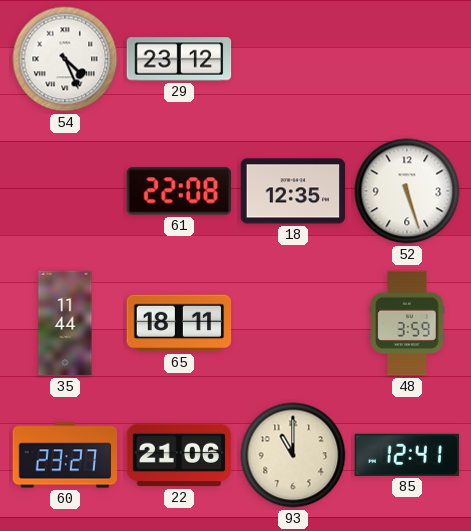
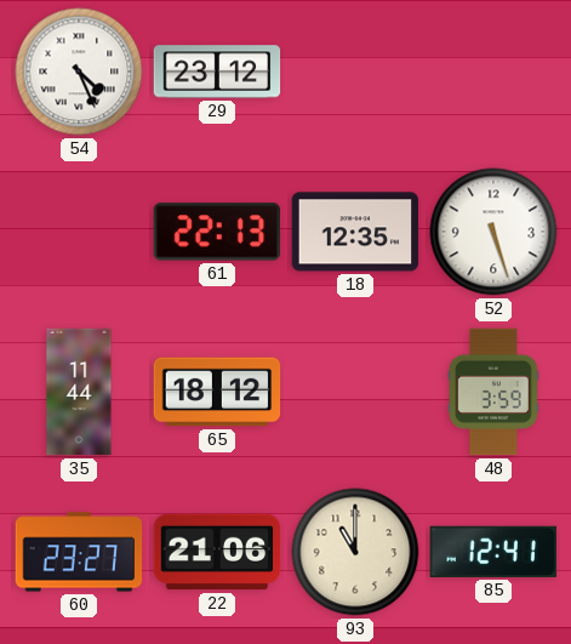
61: 22:08 -> 22:13
65: 18:11 -> 18:12
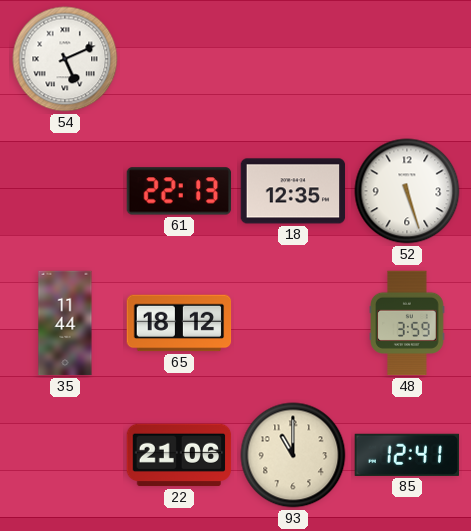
54: 4:26 -> 5:11
29: 23:12 -> none
60: 23:27 -> none
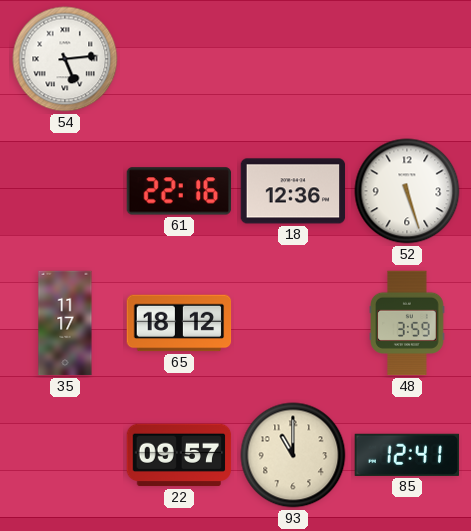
54: 5:11 -> 5:14
61: 22:13 -> 22:16
18: 12:35 -> 12:36
35: 11:44 -> 11:17
22: 21:06 -> 09:57
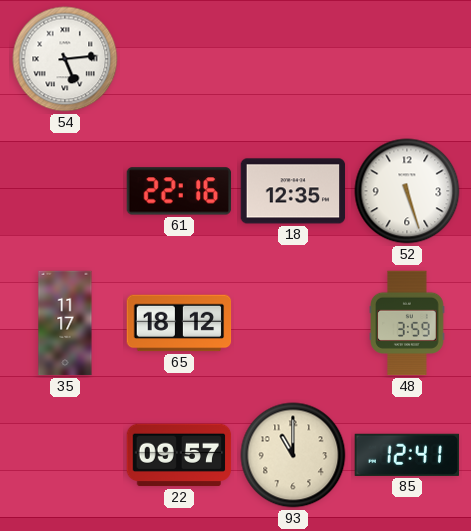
18: 12:36 -> 12:35
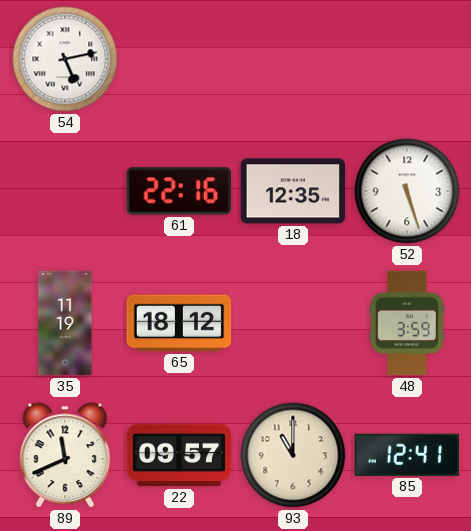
54: 5:14 -> 5:13
35: 11:17 -> 11:19
89: none -> 11:41
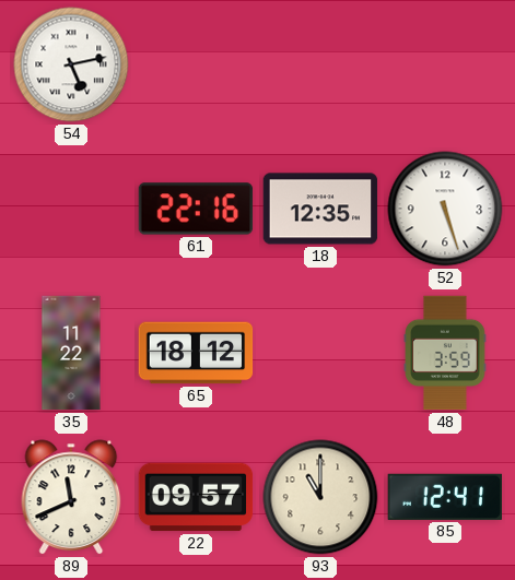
35: 11:19 -> 11:22
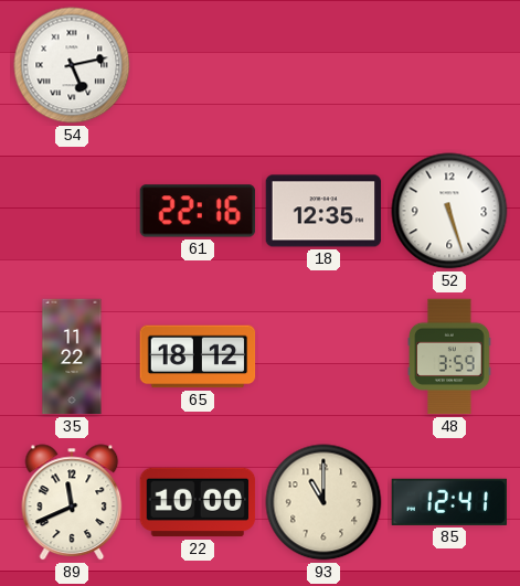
22: 09:57 -> 10:00
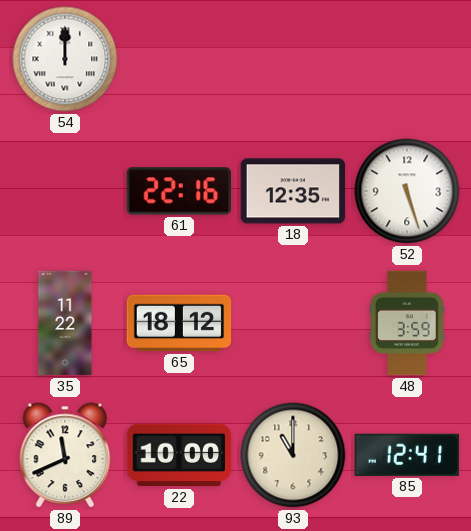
54: 5:13 -> 12:00
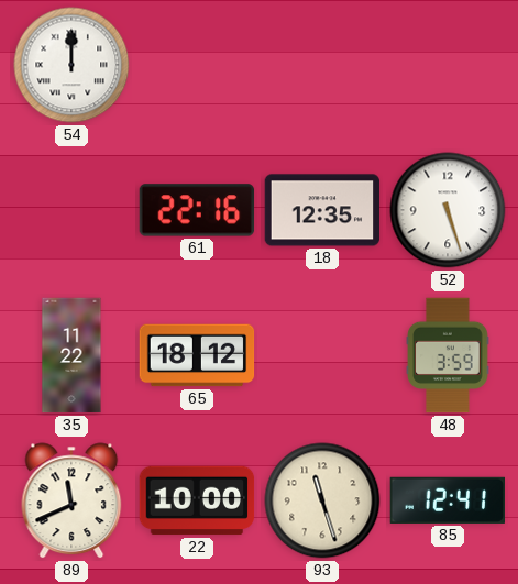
93: 11:00 -> 11:27
